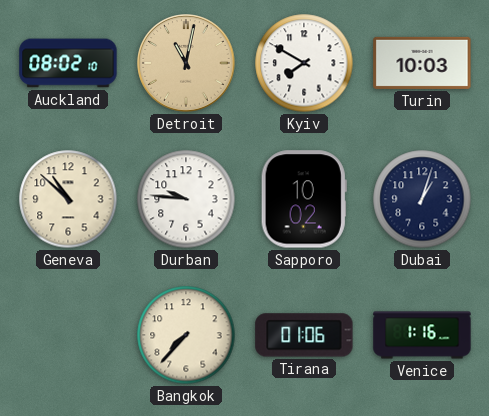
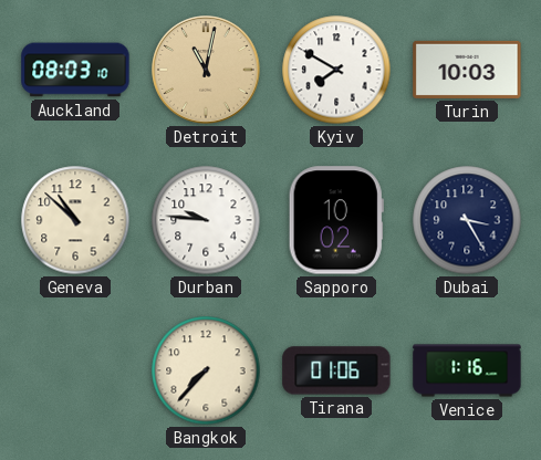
Auckland: 08:02 -> 08:03
Dubai: 1:03 -> 3:25
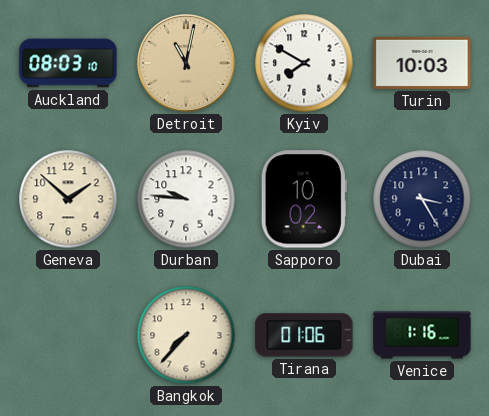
Geneva: 10:52 -> 1:52
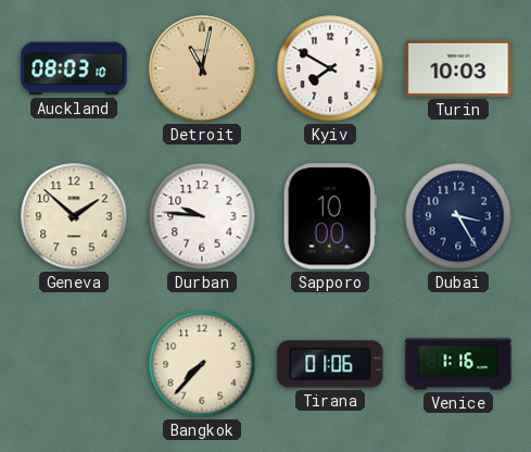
Sapporo: 10:02 -> 10:00
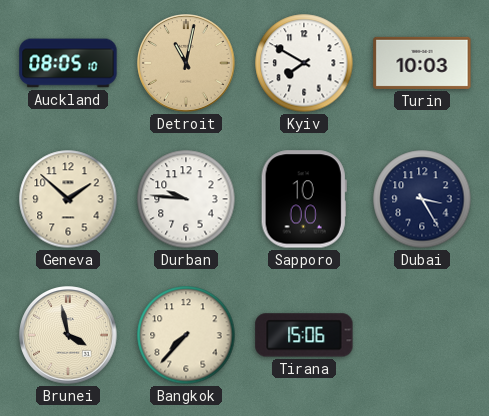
Auckland: 08:03 -> 08:05
Brunei: none -> 3:58
Tirana: 01:06 -> 15:06
Venice: 1:16 -> none
